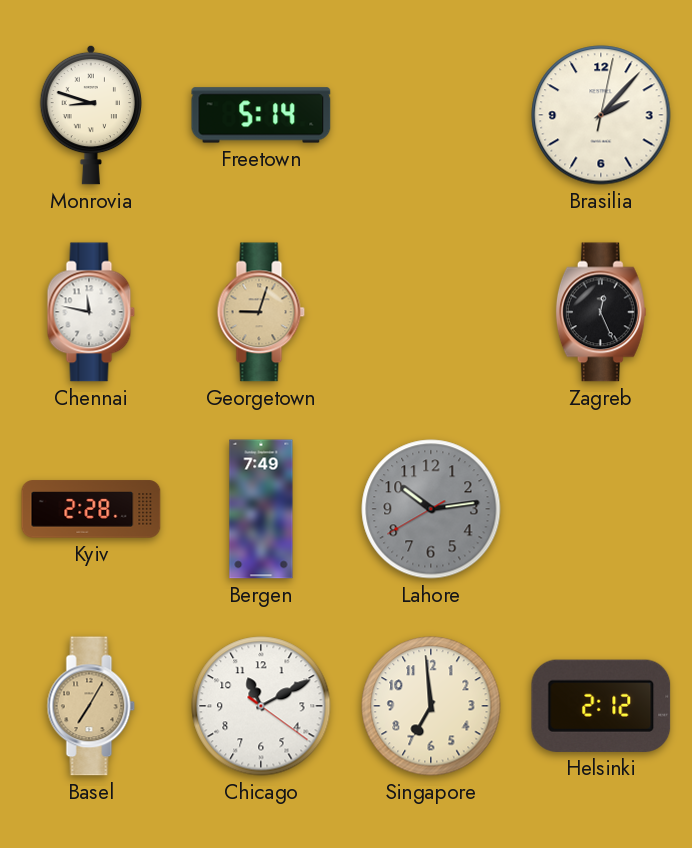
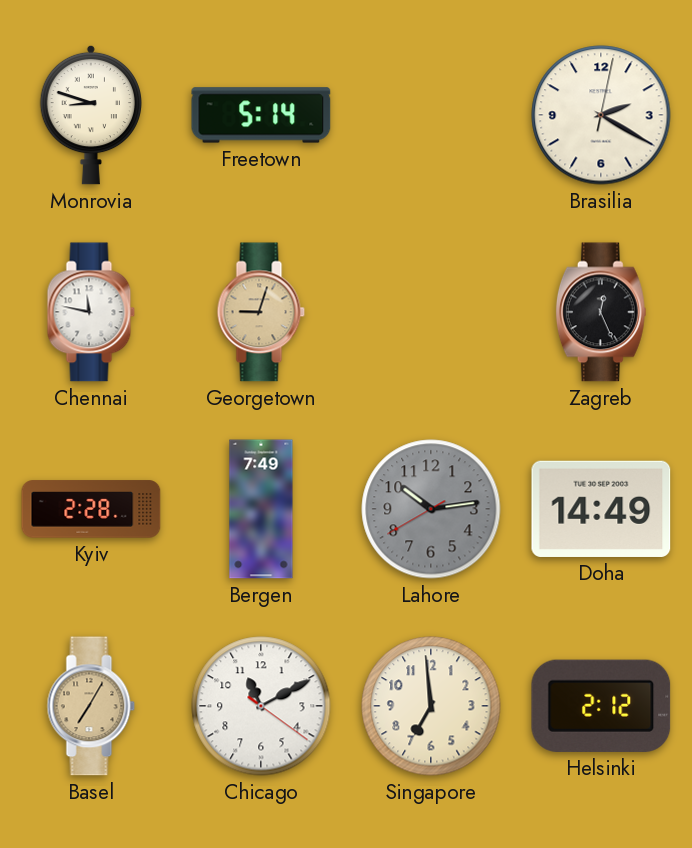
Brasilia: 2:07 -> 2:20
Doha: none -> 14:49
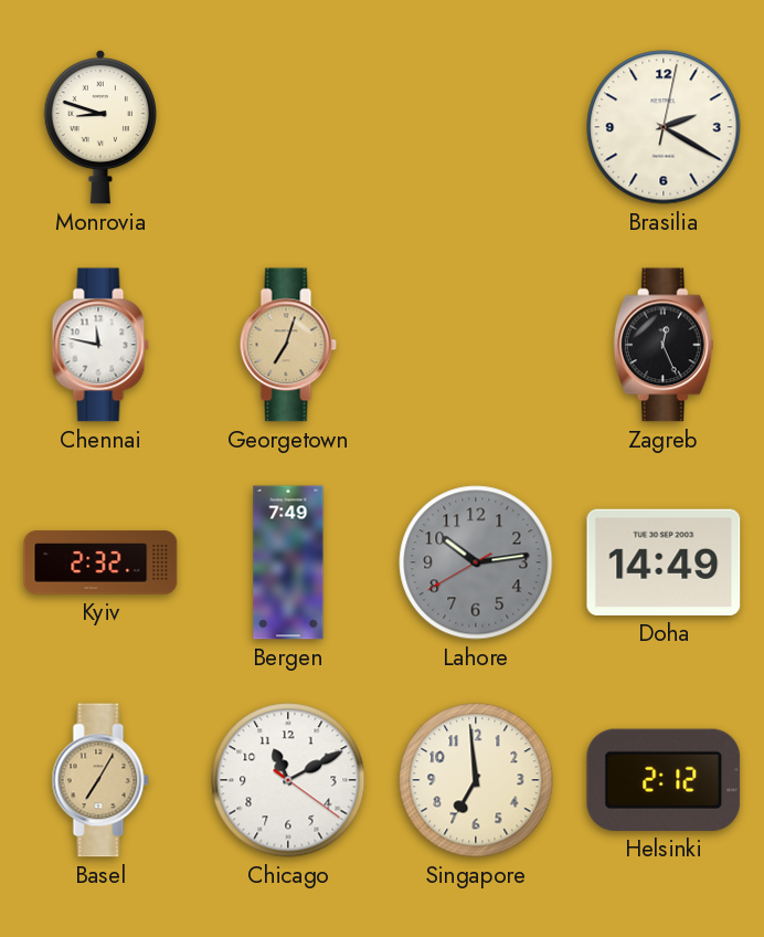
Freetown: 5:14 -> none
Georgetown: 9:03 -> 7:03
Kyiv: 2:28 -> 2:32
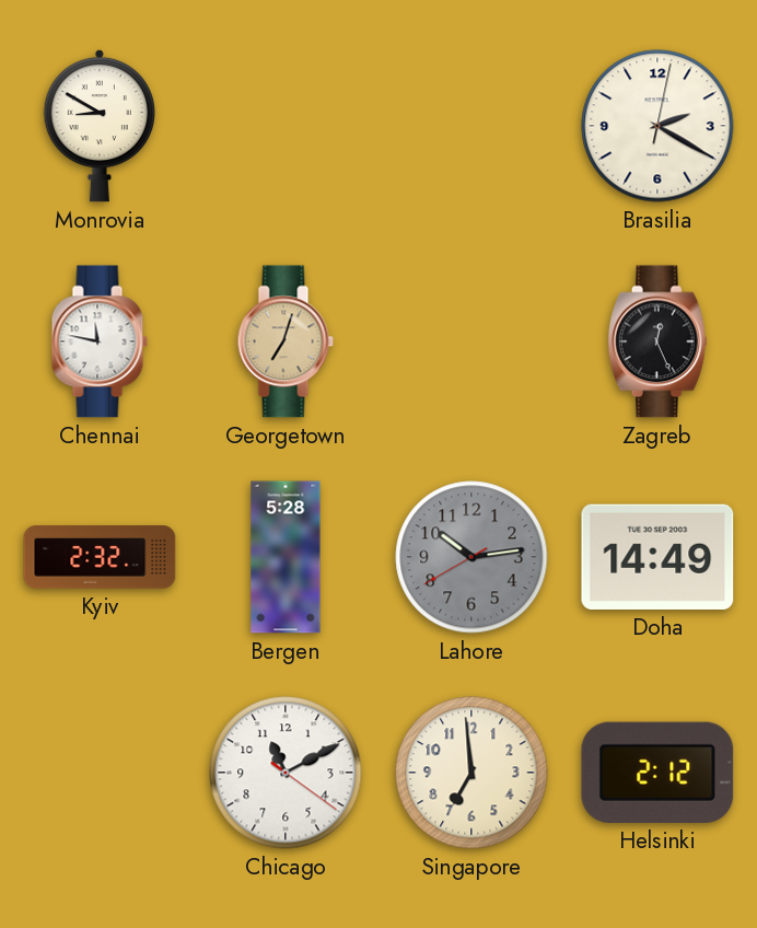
Monrovia: 8:48 -> 8:50
Bergen: 7:49 -> 5:28
Basel: 7:05 -> none
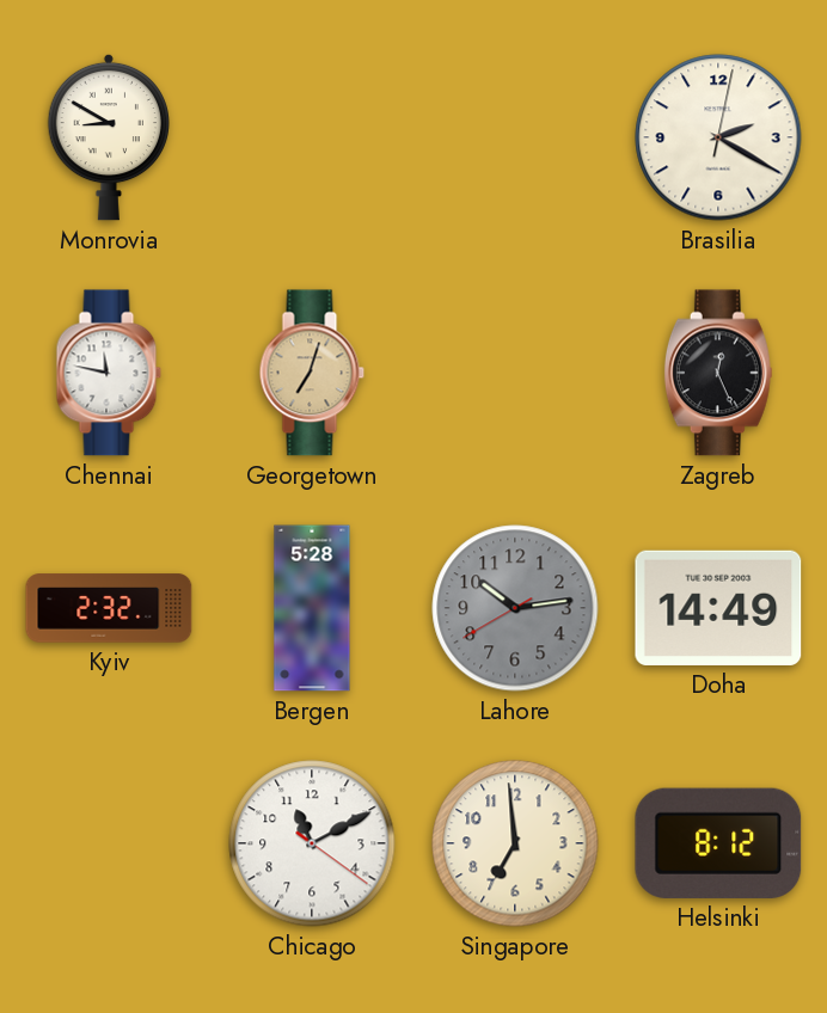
Helsinki: 2:12 -> 8:12
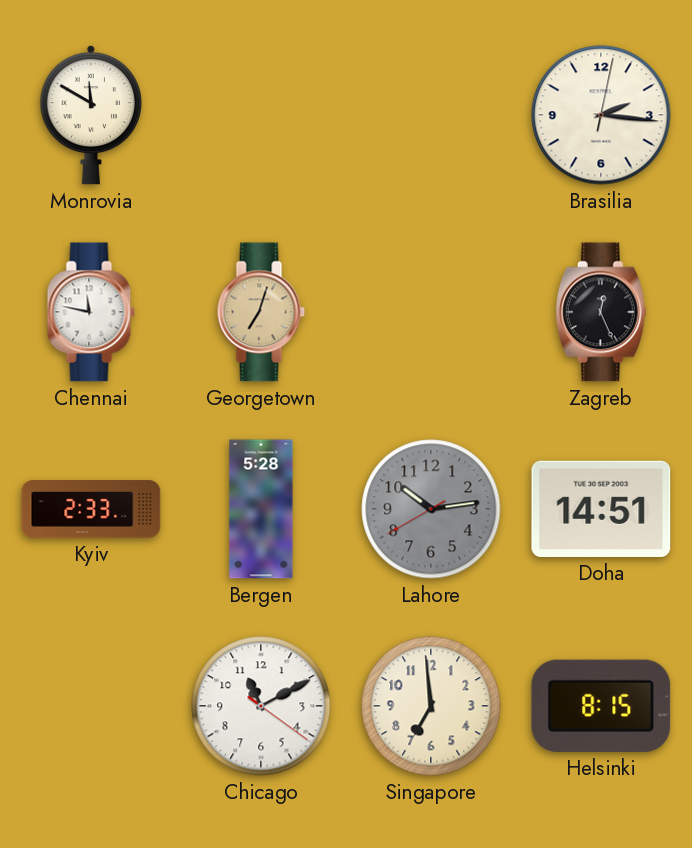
Monrovia: 8:50 -> 11:50
Brasilia: 2:20 -> 2:16
Kyiv: 2:32 -> 2:33
Doha: 14:49 -> 14:51
Helsinki: 8:12 -> 8:15
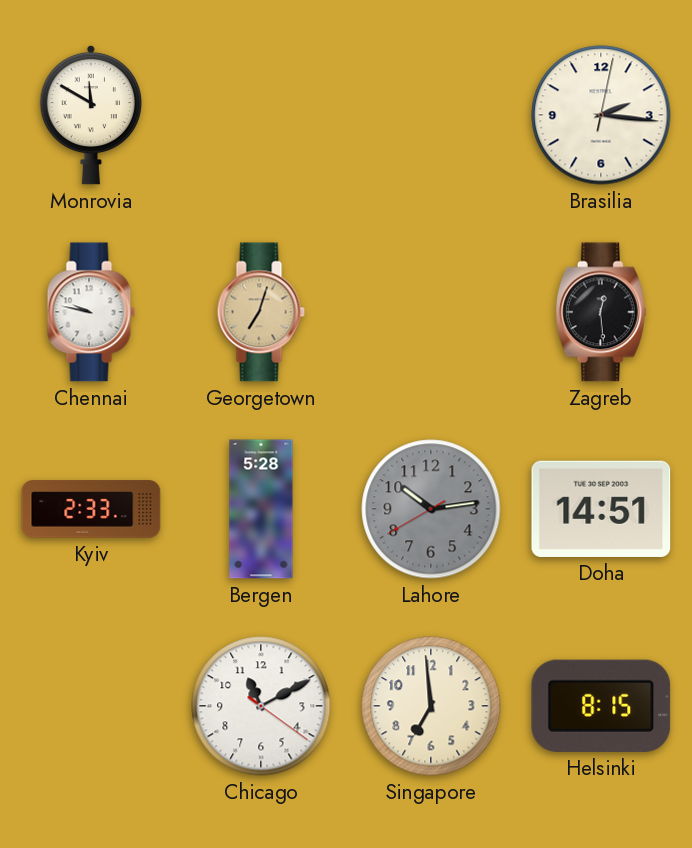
Chennai: 11:47 -> 9:47
Zagreb: 12:26 -> 12:29
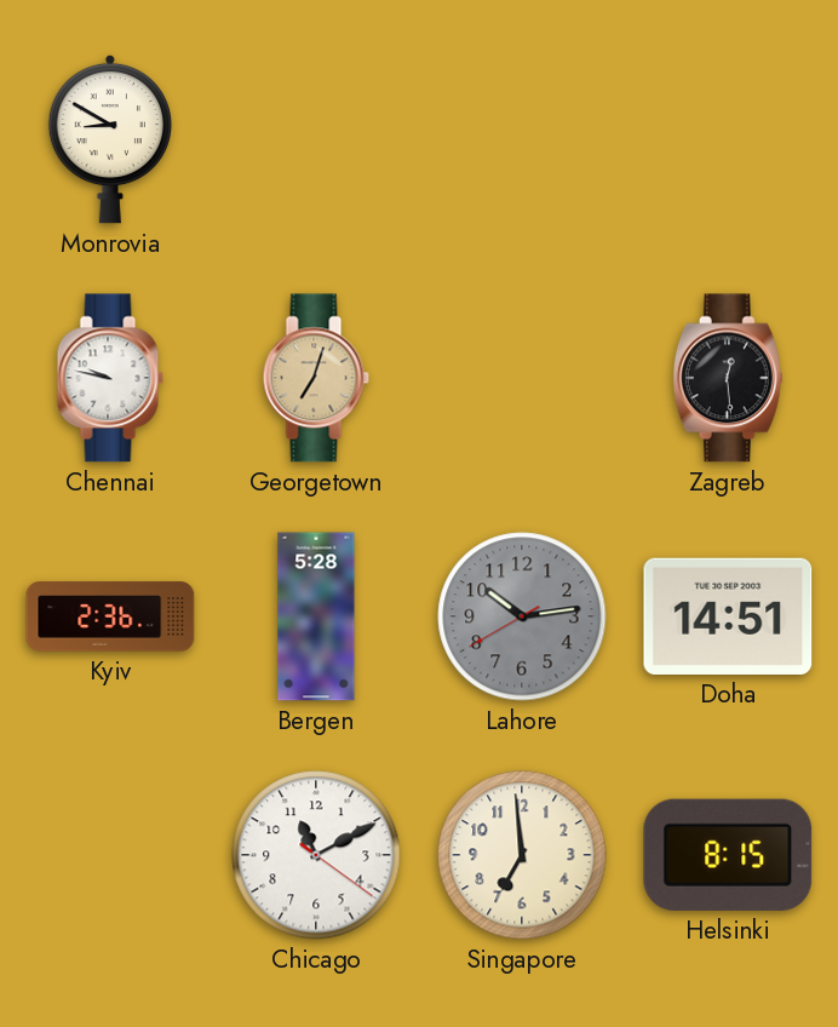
Monrovia: 11:50 -> 8:50
Brasilia: 2:16 -> none
Kyiv: 2:33 -> 2:36
